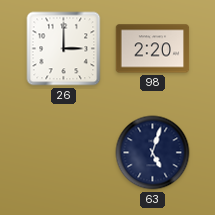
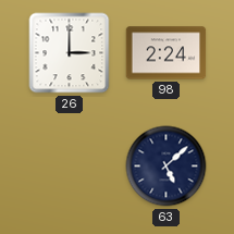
98: 2:20 -> 2:24
63: 5:03 -> 5:08
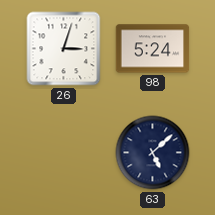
26: 3:00 -> 3:03
98: 2:24 -> 5:24
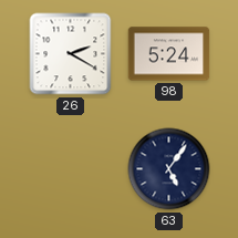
26: 3:03 -> 2:20
63: 5:08 -> 5:06
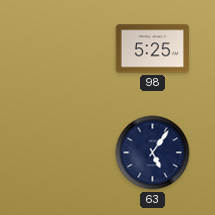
26: 2:20 -> none
98: 5:24 -> 5:25
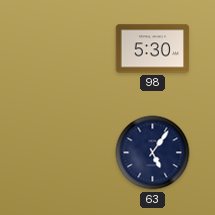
98: 5:25 -> 5:30
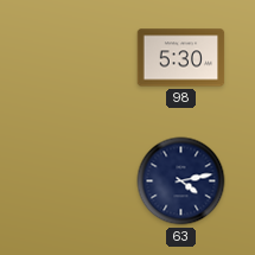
63: 5:06 -> 4:13
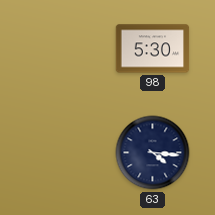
63: 4:13 -> 4:16
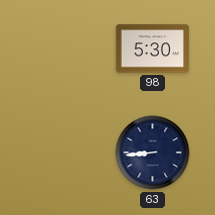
63: 4:16 -> 8:44
